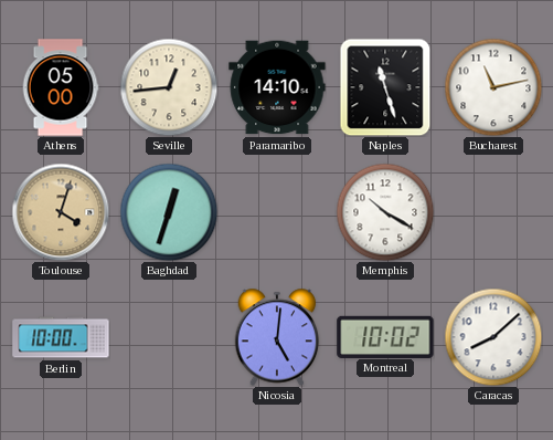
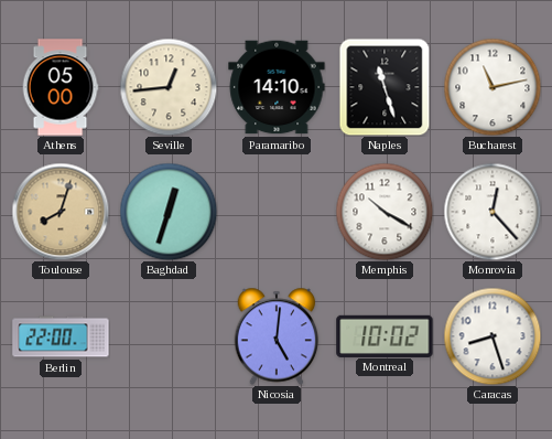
Toulouse: 4:03 -> 8:03
Monrovia: none -> 12:23
Berlin: 10:00 -> 22:00
Caracas: 8:08 -> 8:27
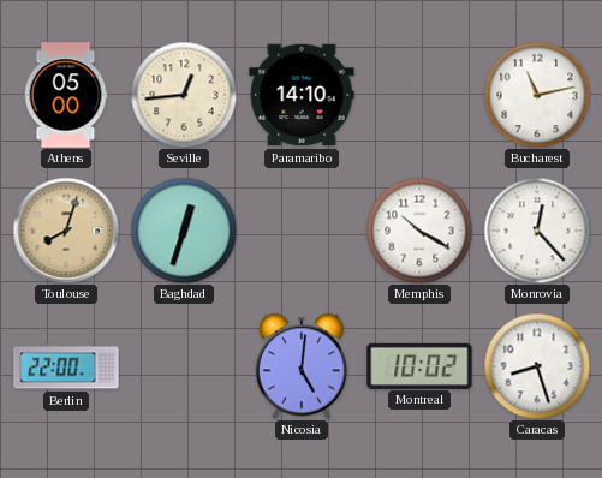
Naples: 11:27 -> none
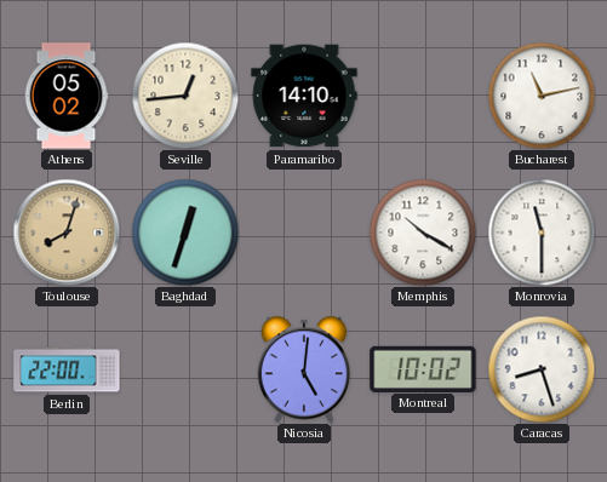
Athens: 05:00 -> 05:02
Monrovia: 12:23 -> 11:30
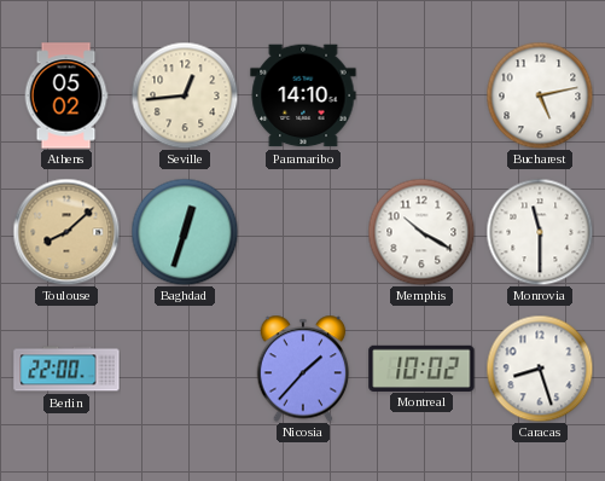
Bucharest: 11:13 -> 5:13
Toulouse: 8:03 -> 8:08
Nicosia: 5:01 -> 1:37
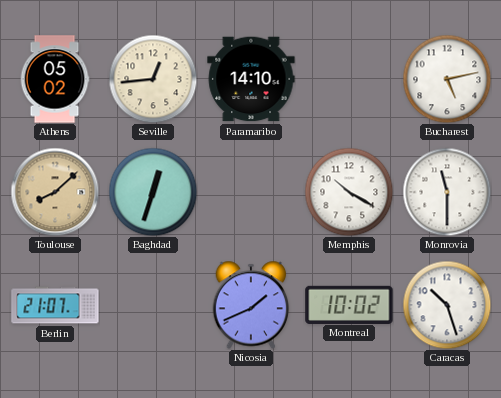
Berlin: 22:00 -> 21:07
Nicosia: 1:37 -> 1:41
Caracas: 8:27 -> 10:27
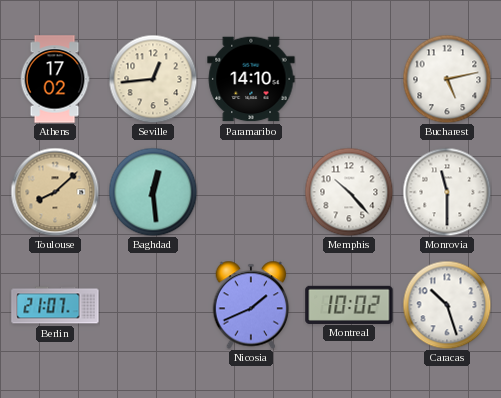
Athens: 05:02 -> 17:02
Baghdad: 12:33 -> 12:29
Memphis: 10:20 -> 10:23
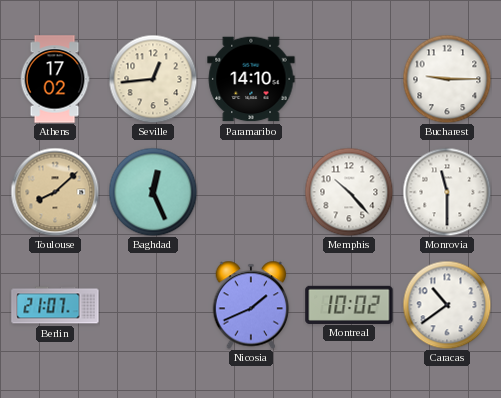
Bucharest: 5:13 -> 9:15
Baghdad: 12:29 -> 12:26
Caracas: 10:27 -> 10:39
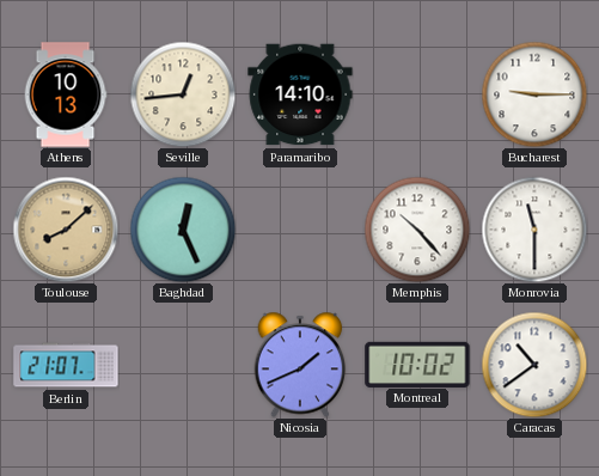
Athens: 17:02 -> 10:13
